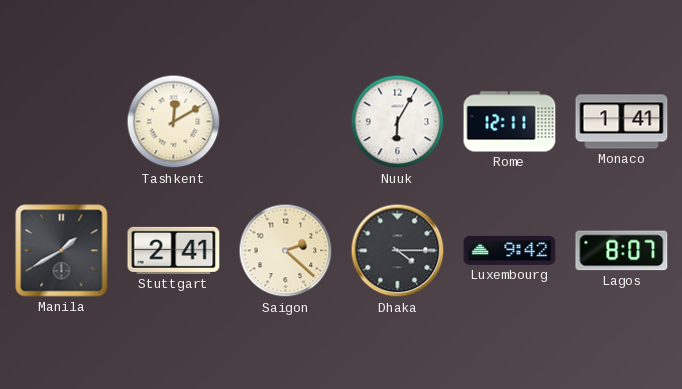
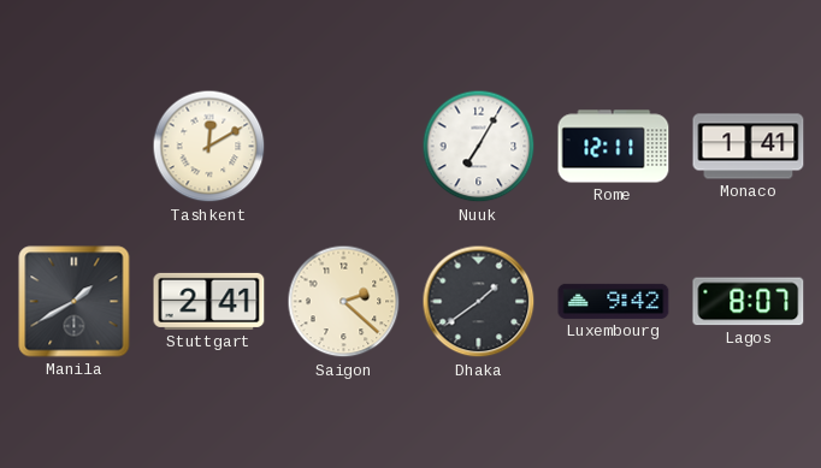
Nuuk: 6:05 -> 7:05
Dhaka: 4:15 -> 1:39
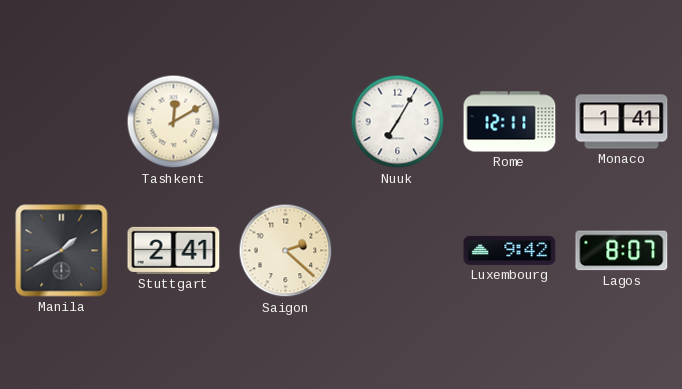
Dhaka: 1:39 -> none
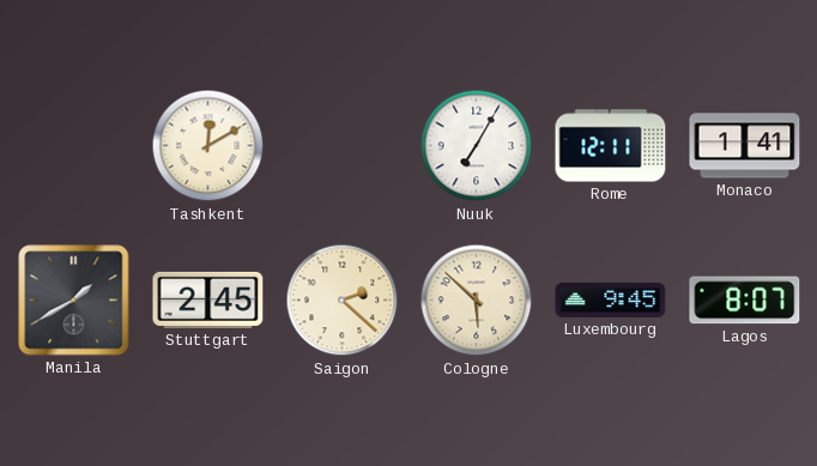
Stuttgart: 2:41 -> 2:45
Cologne: none -> 5:52
Luxembourg: 9:42 -> 9:45
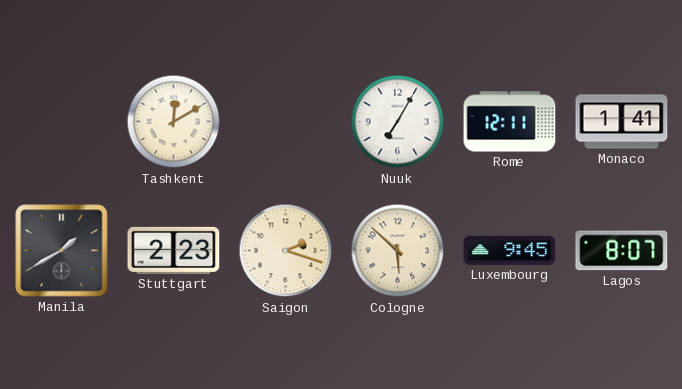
Stuttgart: 2:45 -> 2:23
Saigon: 2:22 -> 2:18
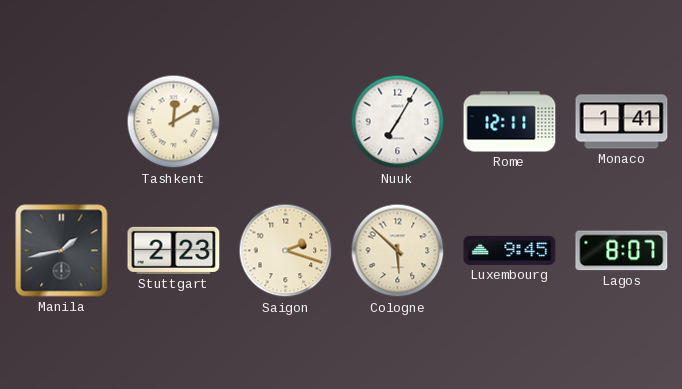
Manila: 1:40 -> 1:43
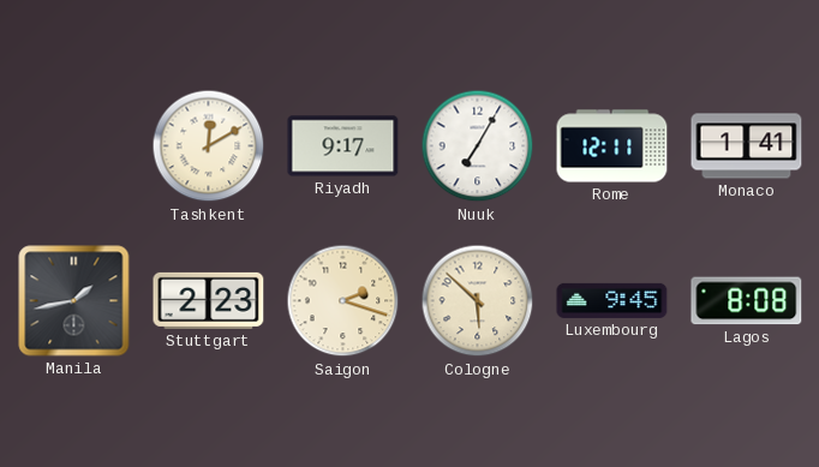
Riyadh: none -> 9:17
Lagos: 8:07 -> 8:08
